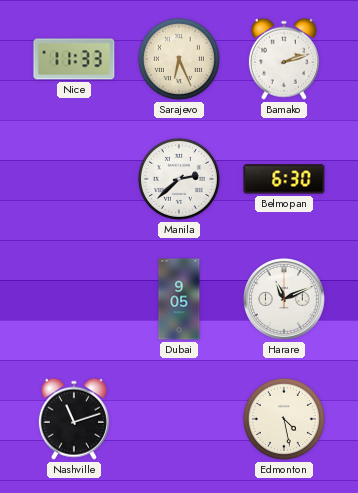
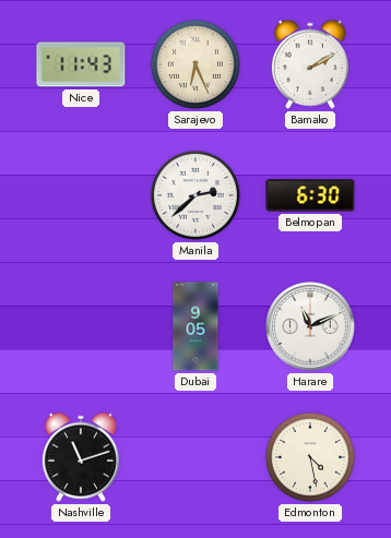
Nice: 11:33 -> 11:43
Bamako: 2:12 -> 2:10
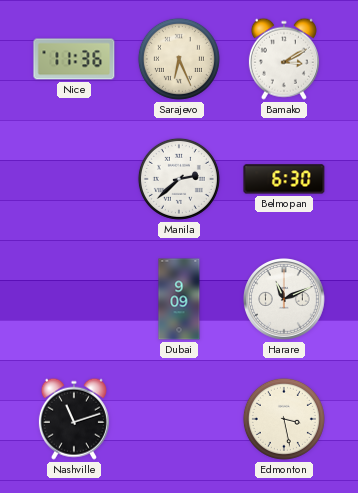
Nice: 11:43 -> 11:36
Bamako: 2:10 -> 3:10
Dubai: 9:05 -> 9:09
Edmonton: 4:28 -> 3:28
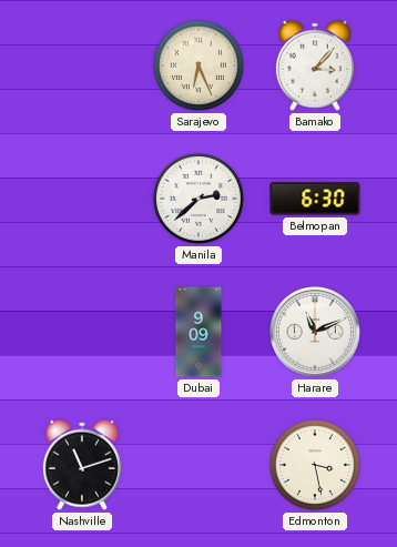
Nice: 11:36 -> none
Bamako: 3:10 -> 3:07
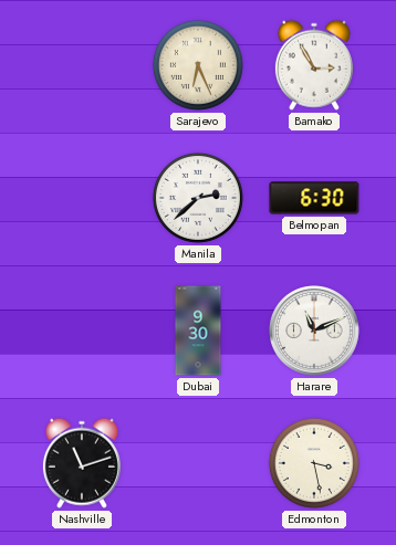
Bamako: 3:07 -> 2:55
Dubai: 9:09 -> 9:30
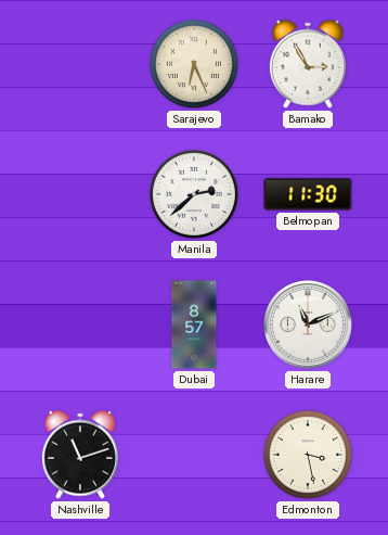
Belmopan: 6:30 -> 11:30
Dubai: 9:30 -> 8:57
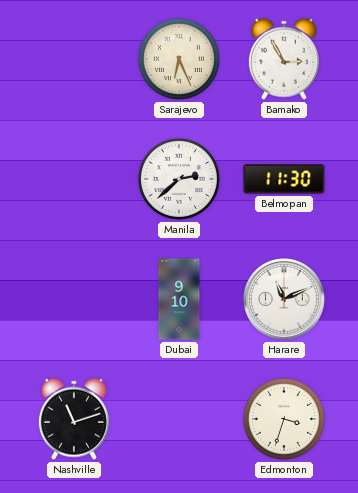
Dubai: 8:57 -> 9:10
Edmonton: 3:28 -> 3:33
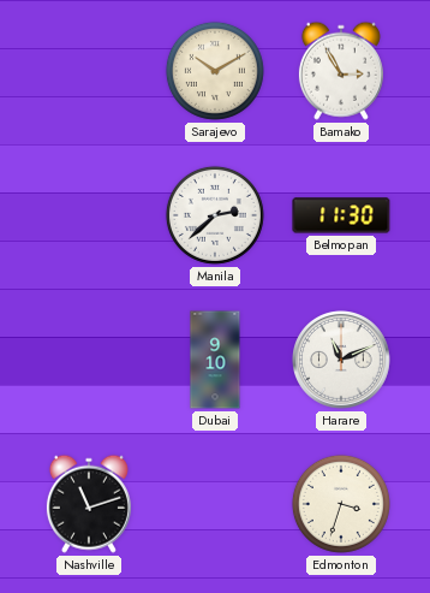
Sarajevo: 6:26 -> 10:10
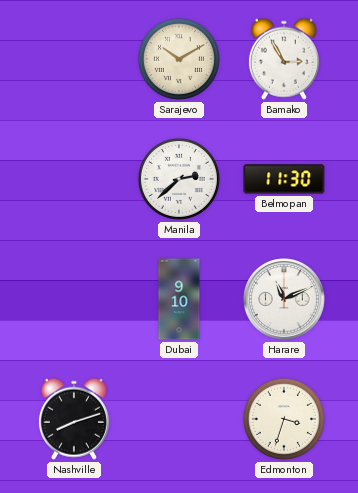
Nashville: 11:12 -> 8:12
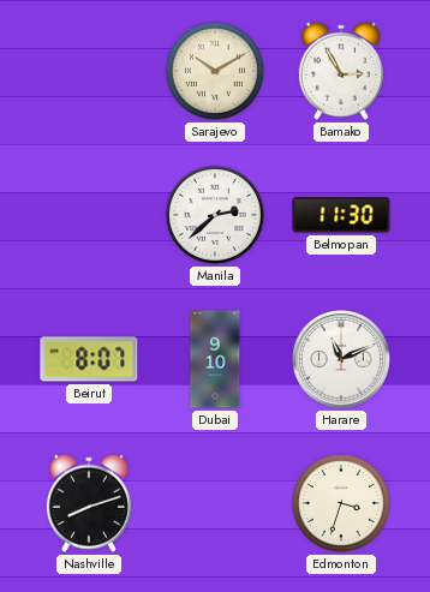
Beirut: none -> 8:07
